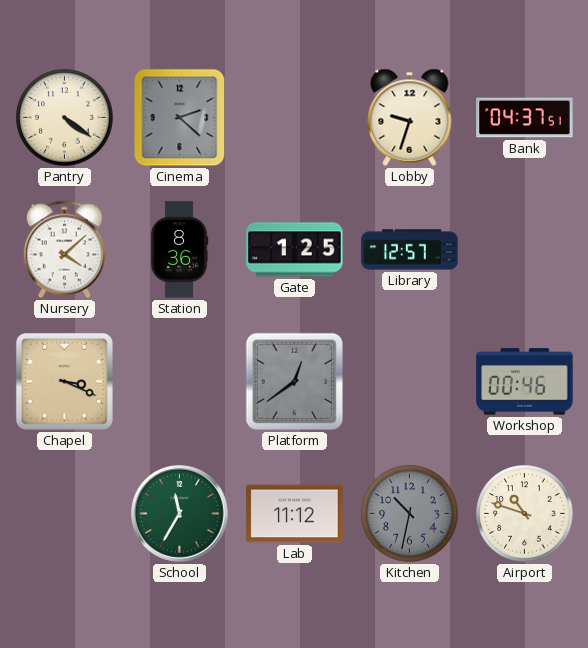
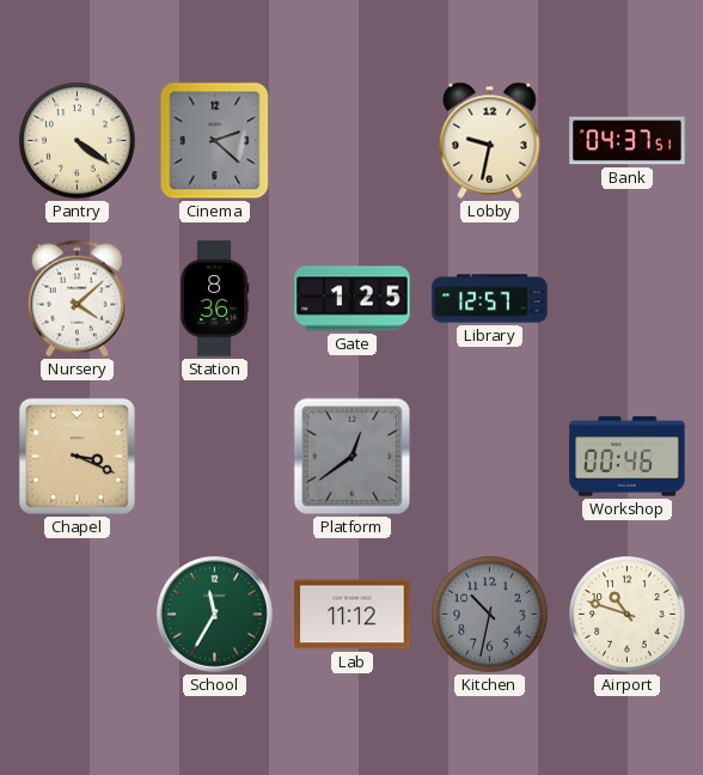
Lobby: 9:33 -> 9:32
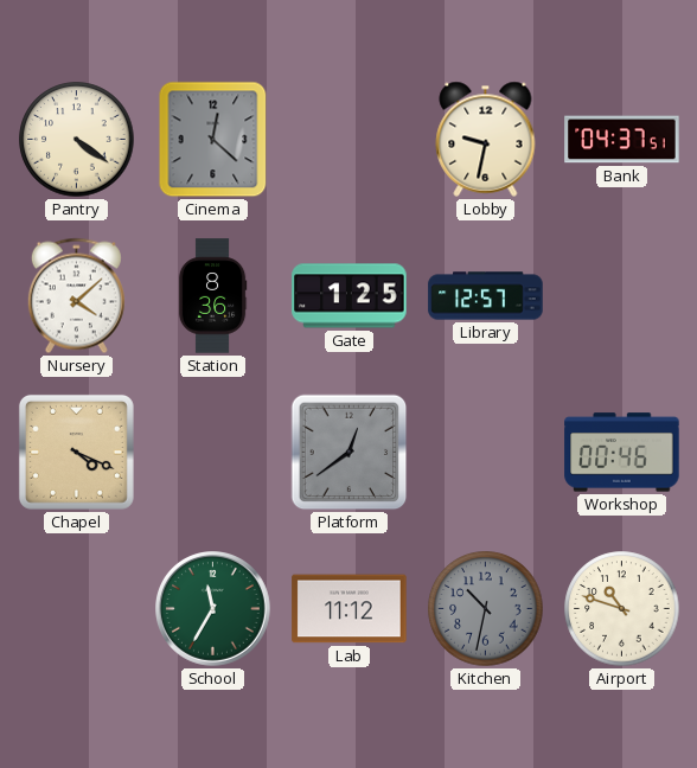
Cinema: 2:22 -> 12:22
Chapel: 3:19 -> 4:19
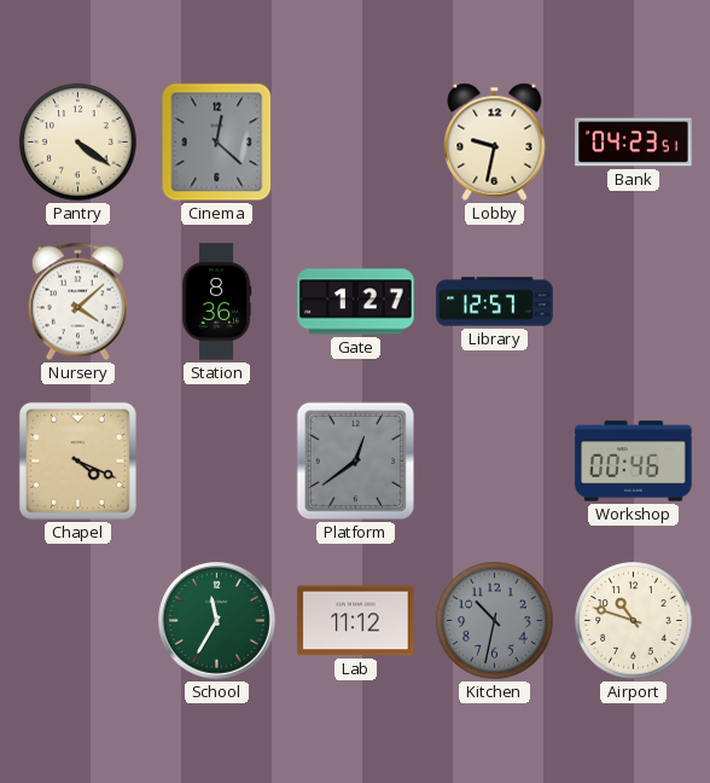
Bank: 04:37 -> 04:23
Gate: 1:25 -> 1:27
